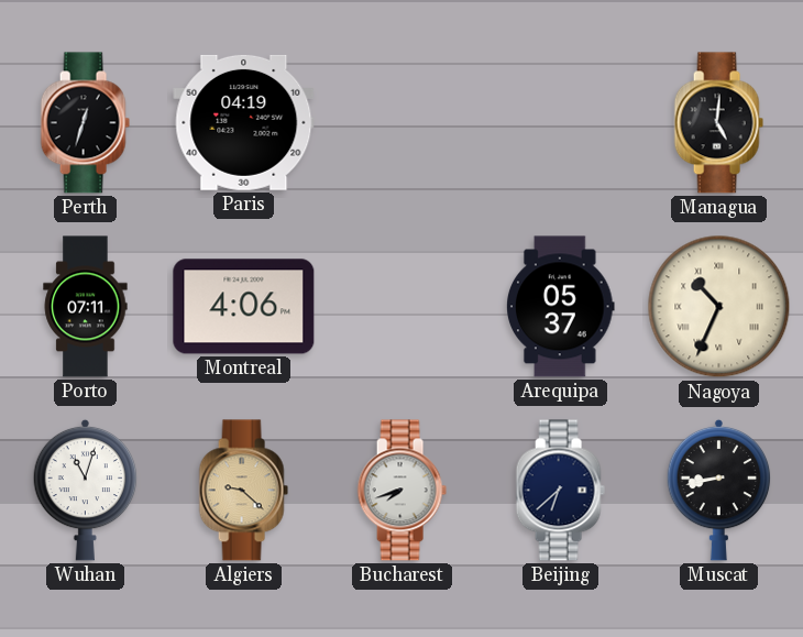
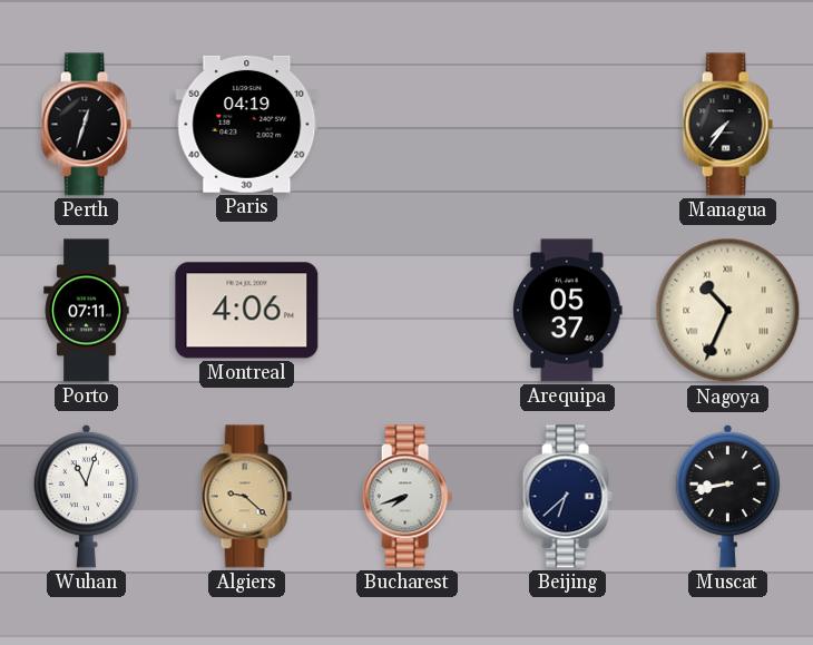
Managua: 5:01 -> 7:36
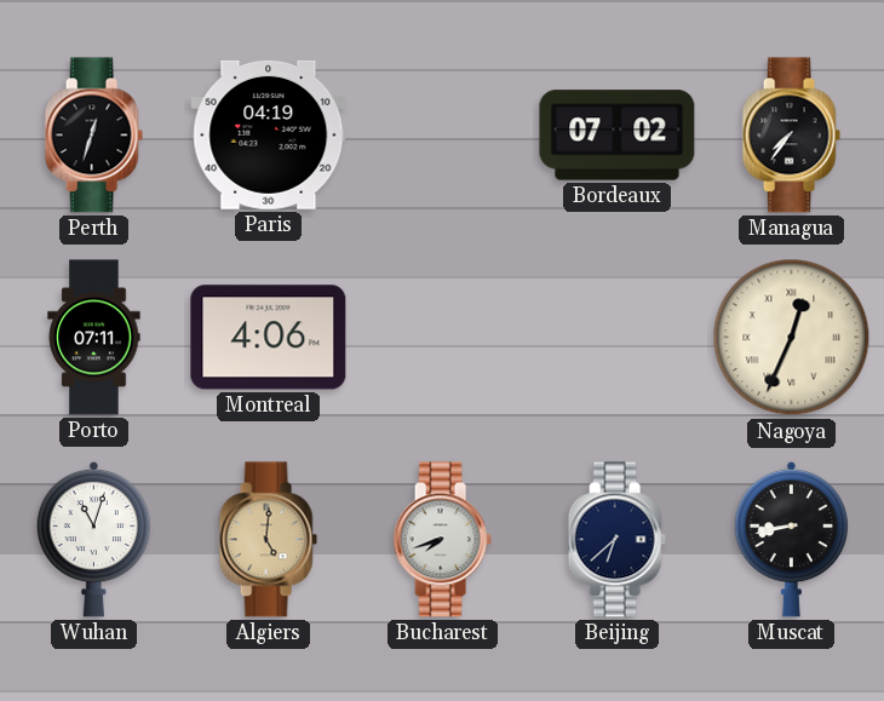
Bordeaux: none -> 07:02
Arequipa: 05:37 -> none
Nagoya: 10:34 -> 12:34
Algiers: 9:22 -> 5:01
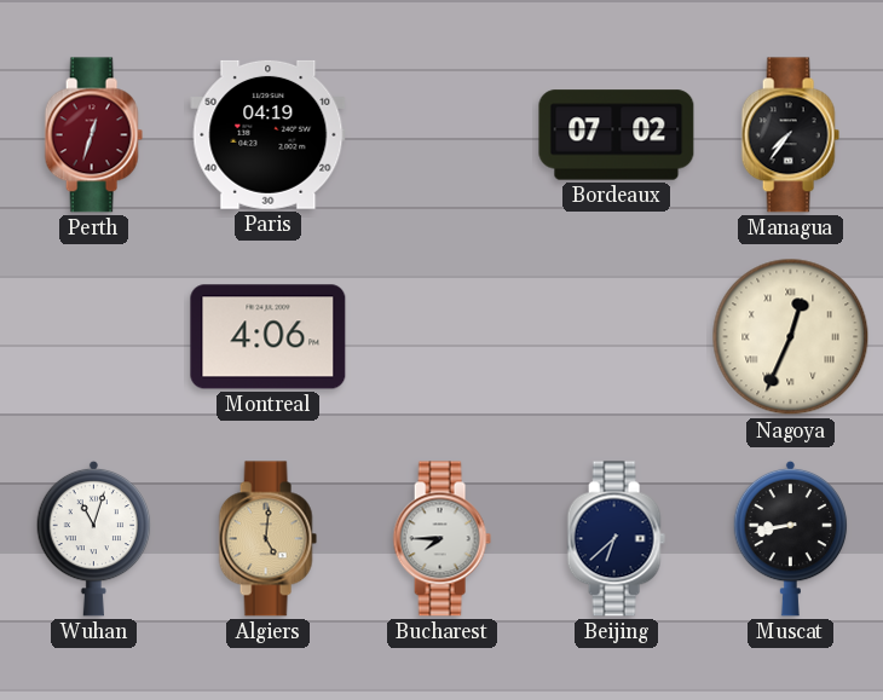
Perth dial: black -> burgundy
Porto: 07:11 -> none
Bucharest: 7:42 -> 7:45
